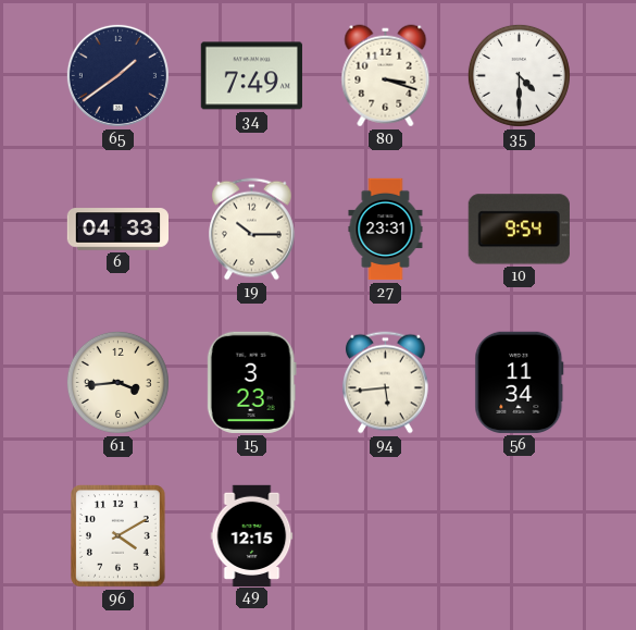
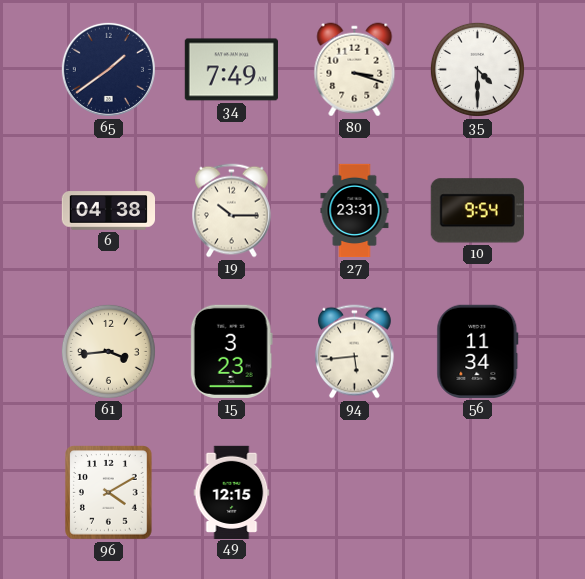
6: 04:33 -> 04:38
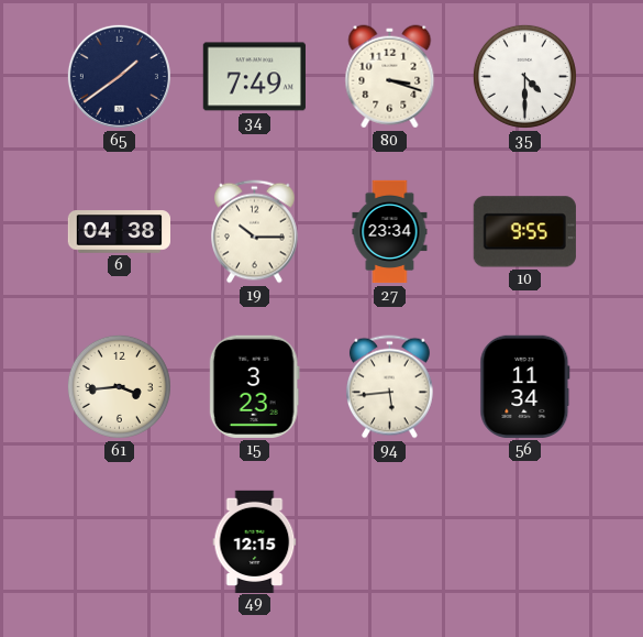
27: 23:31 -> 23:34
10: 9:54 -> 9:55
96: 4:10 -> none
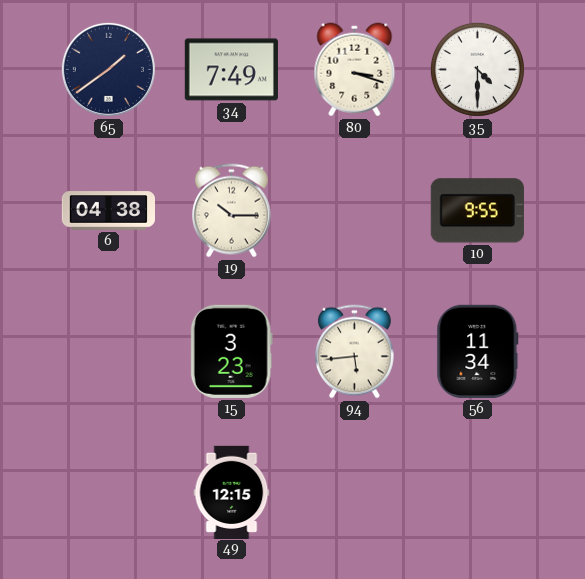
27: 23:34 -> none
61: 3:44 -> none
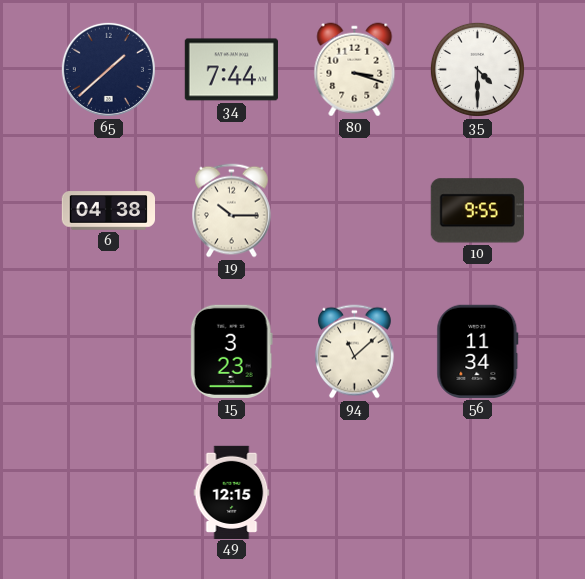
65: 1:39 -> 1:38
34: 7:49 -> 7:44
94: 5:44 -> 11:08
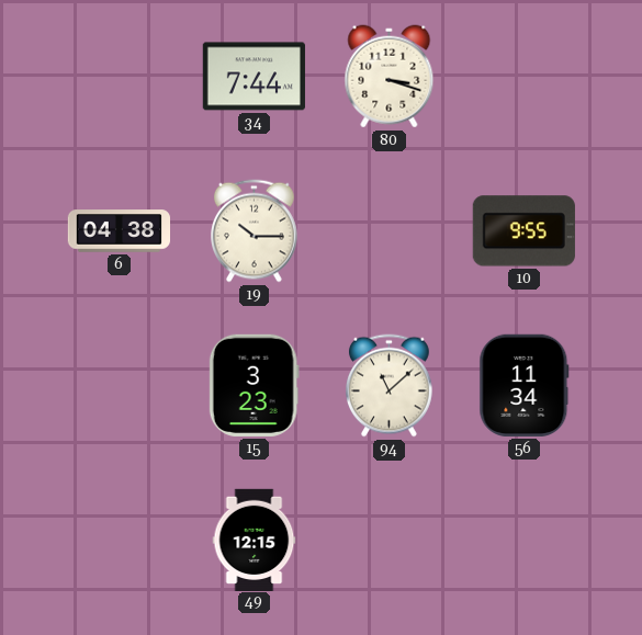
65: 1:38 -> none
35: 4:30 -> none
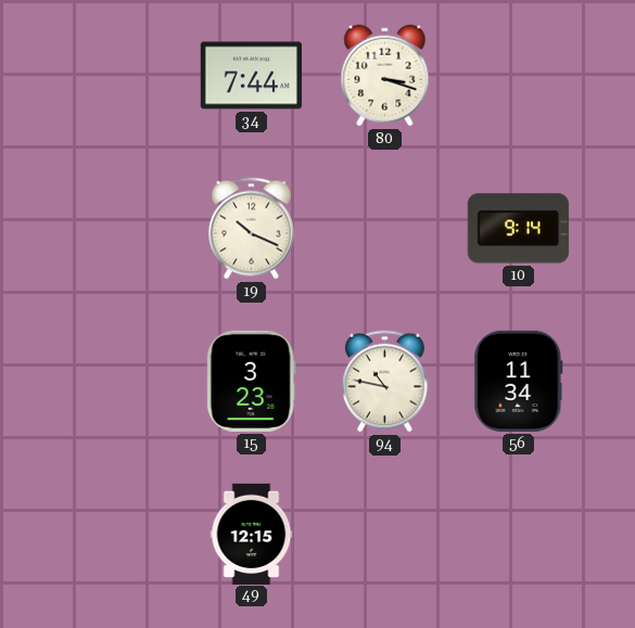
6: 04:38 -> none
19: 10:15 -> 10:19
10: 9:55 -> 9:14
94: 11:08 -> 10:47
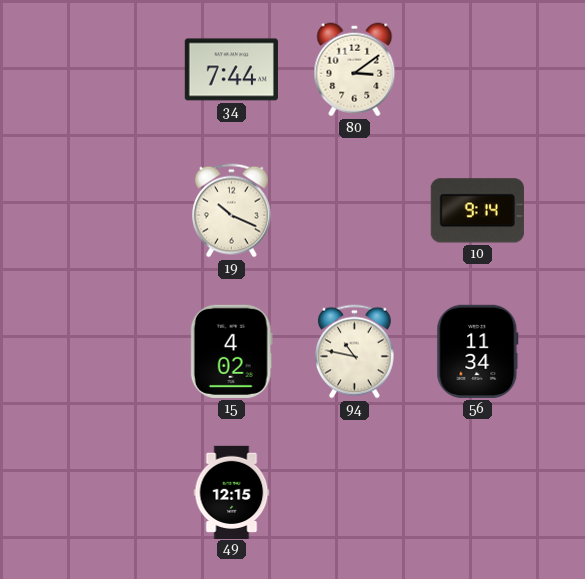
80: 3:18 -> 3:09
15: 3:23 -> 4:02
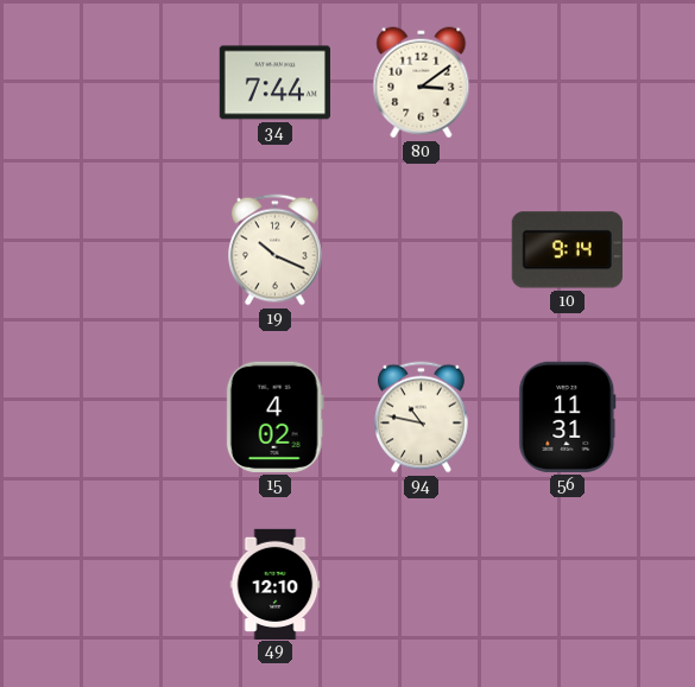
56: 11:34 -> 11:31
49: 12:15 -> 12:10
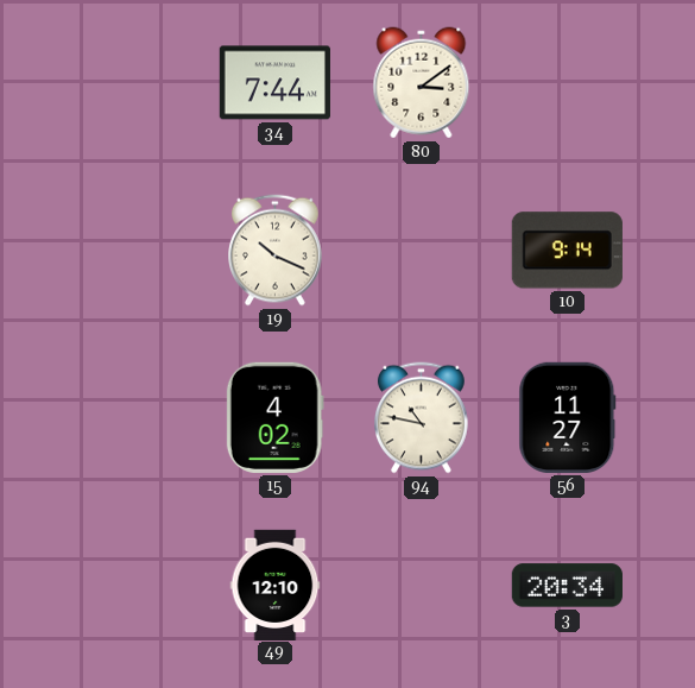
56: 11:31 -> 11:27
3: none -> 20:34
